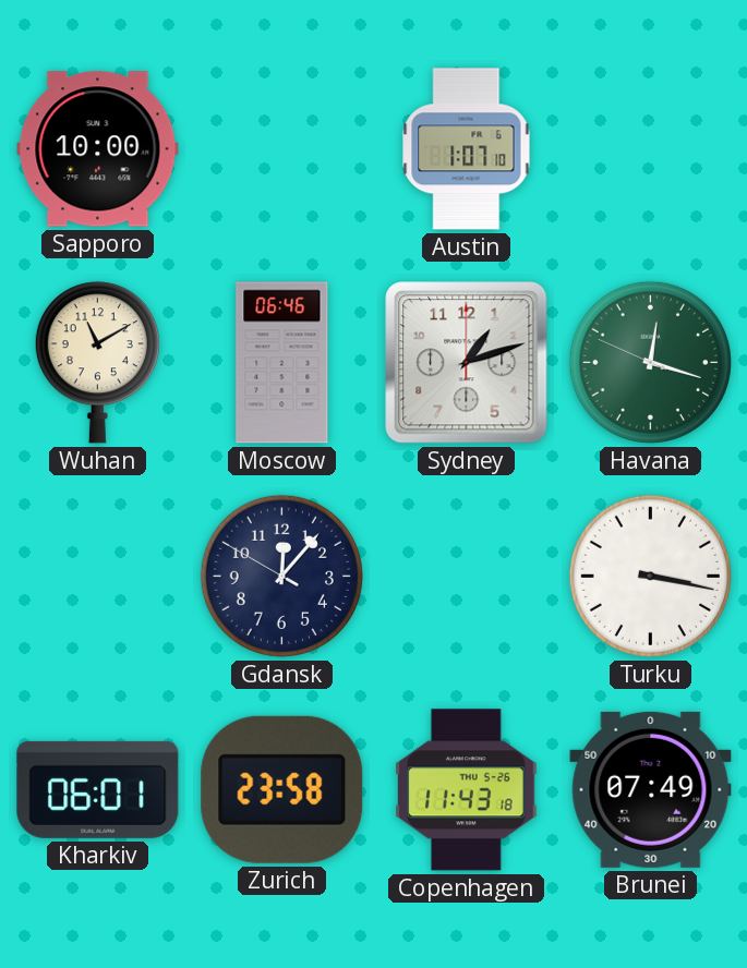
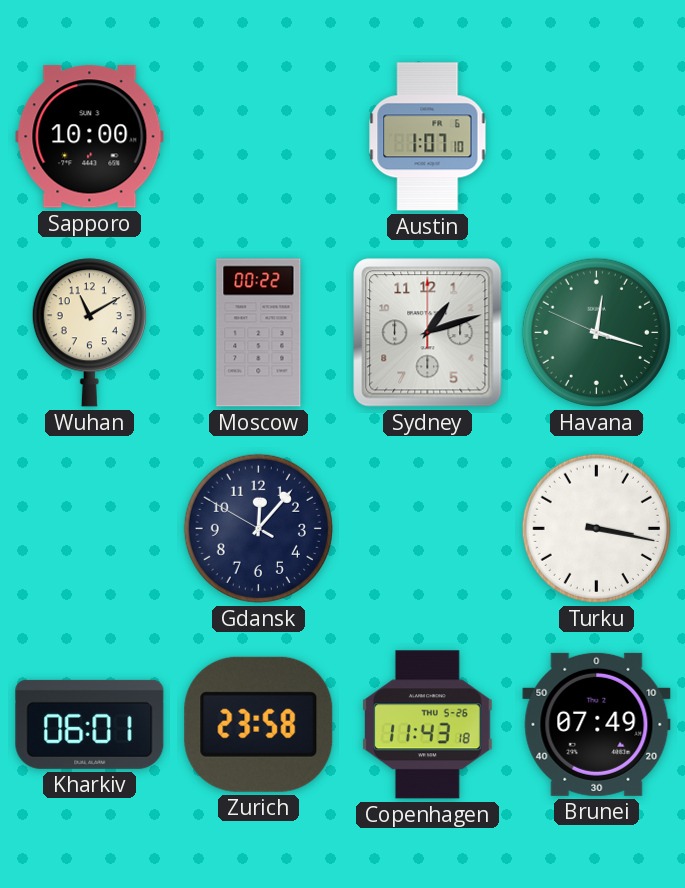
Moscow: 06:46 -> 00:22
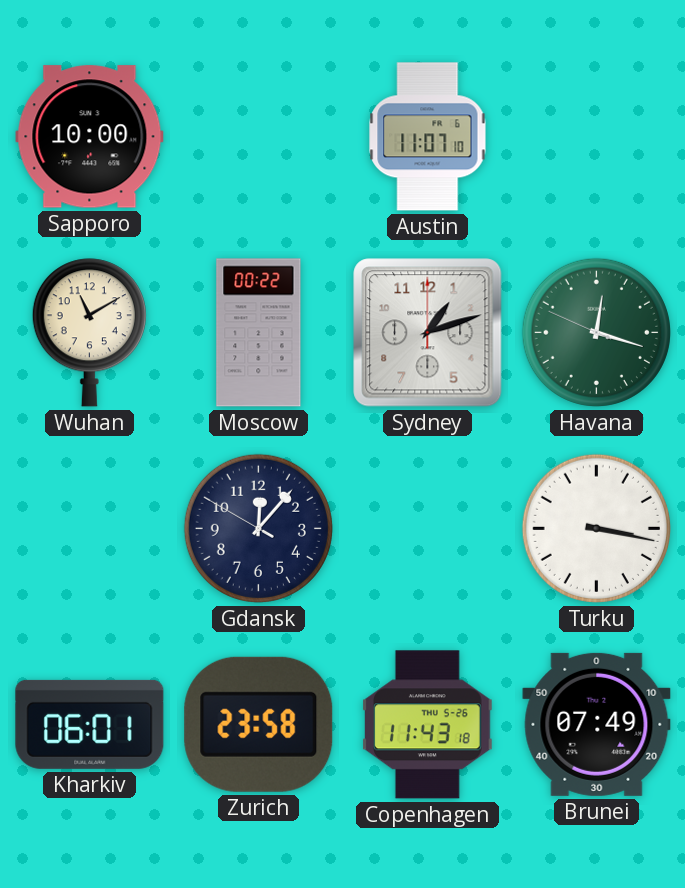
Austin: 1:07 -> 11:07
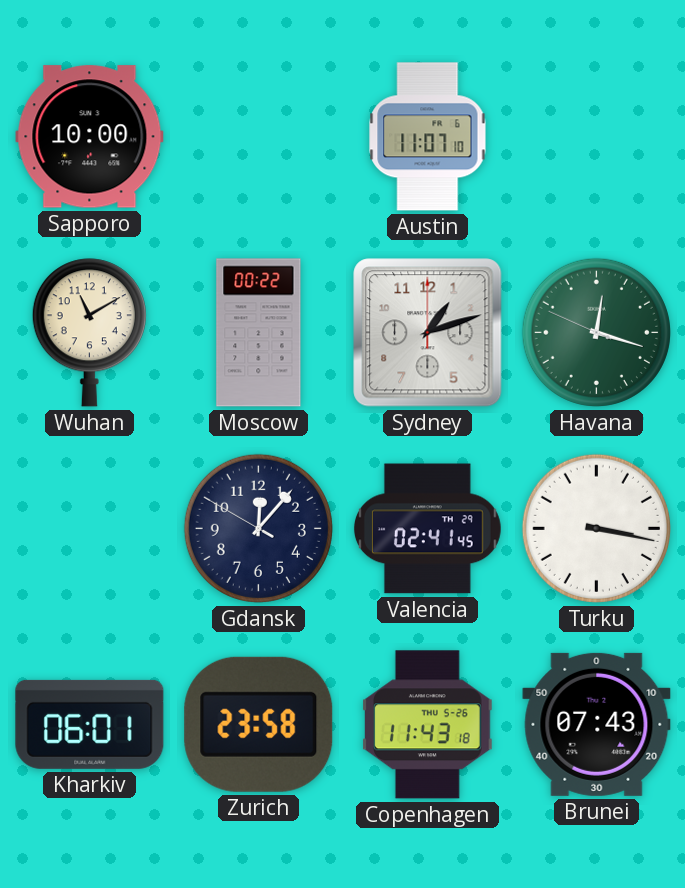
Valencia: none -> 02:41
Brunei: 07:49 -> 07:43
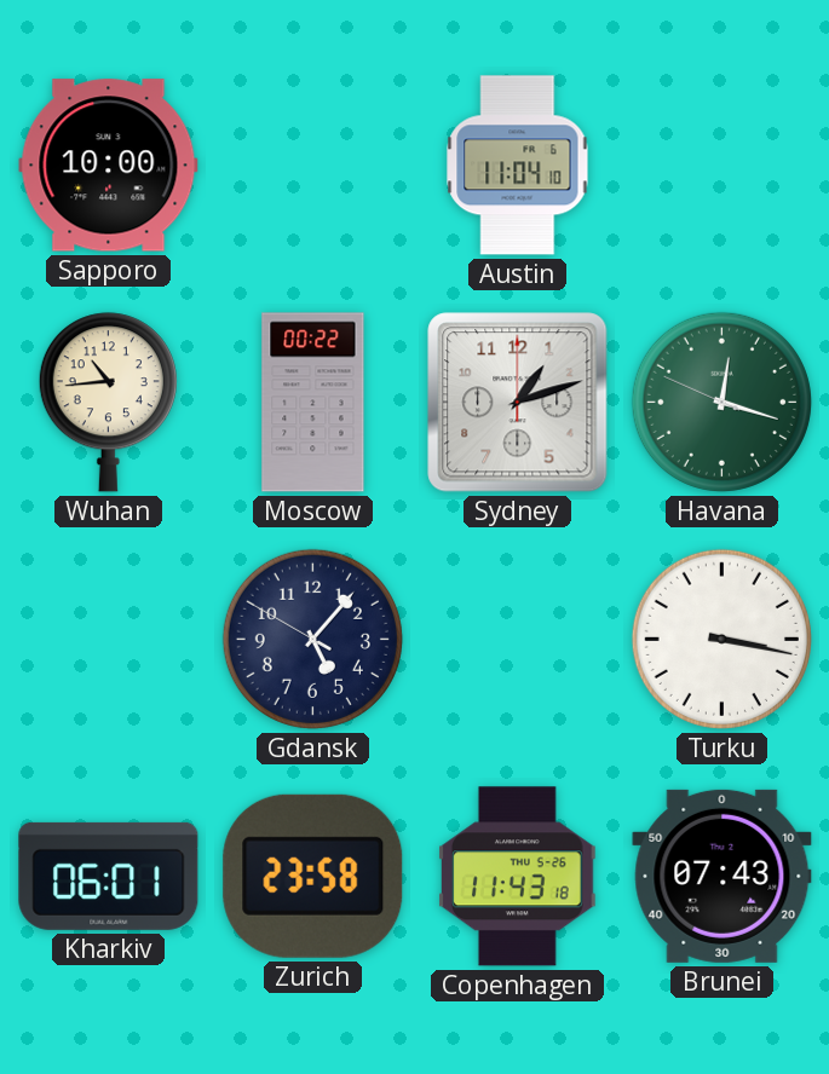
Austin: 11:07 -> 11:04
Wuhan: 11:10 -> 10:44
Gdansk: 12:06 -> 5:06
Valencia: 02:41 -> none
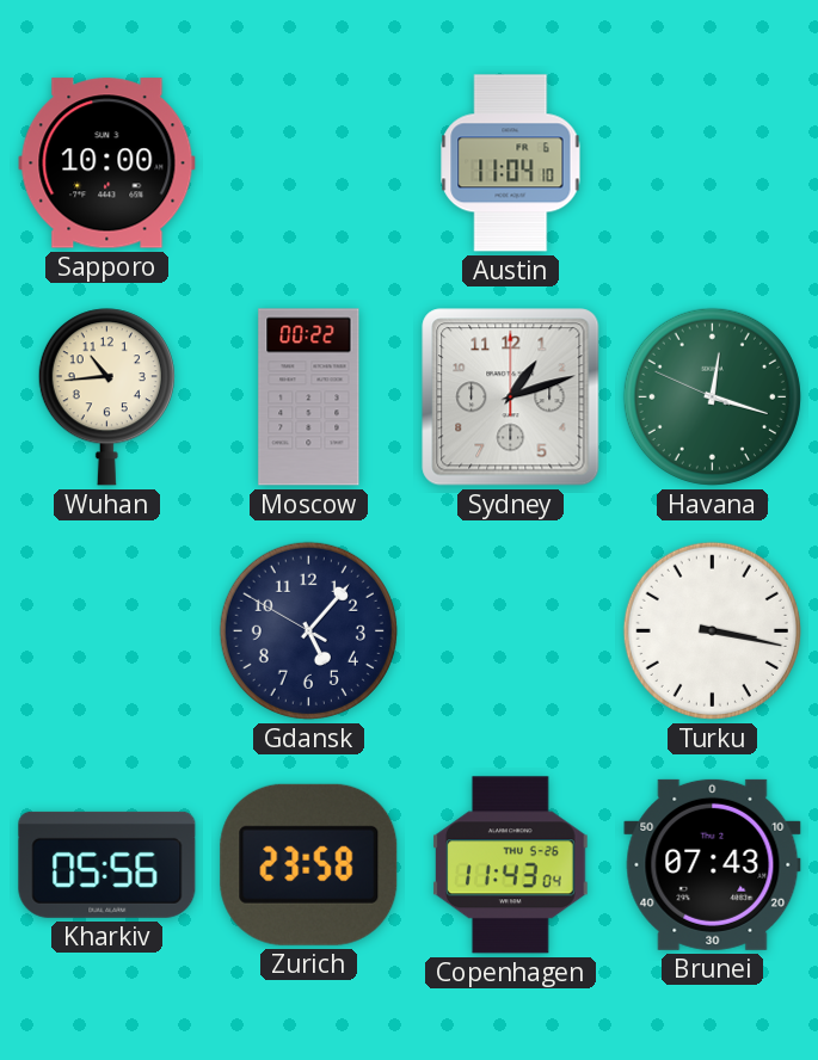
Kharkiv: 06:01 -> 05:56
Copenhagen: 11:43:18 -> 11:43:04
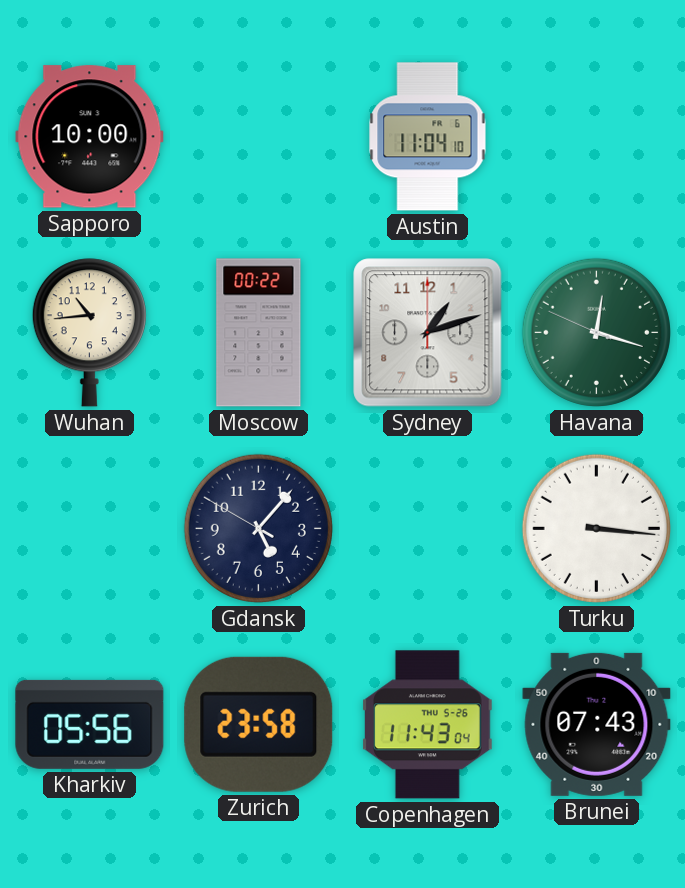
Turku: 3:17 -> 3:16
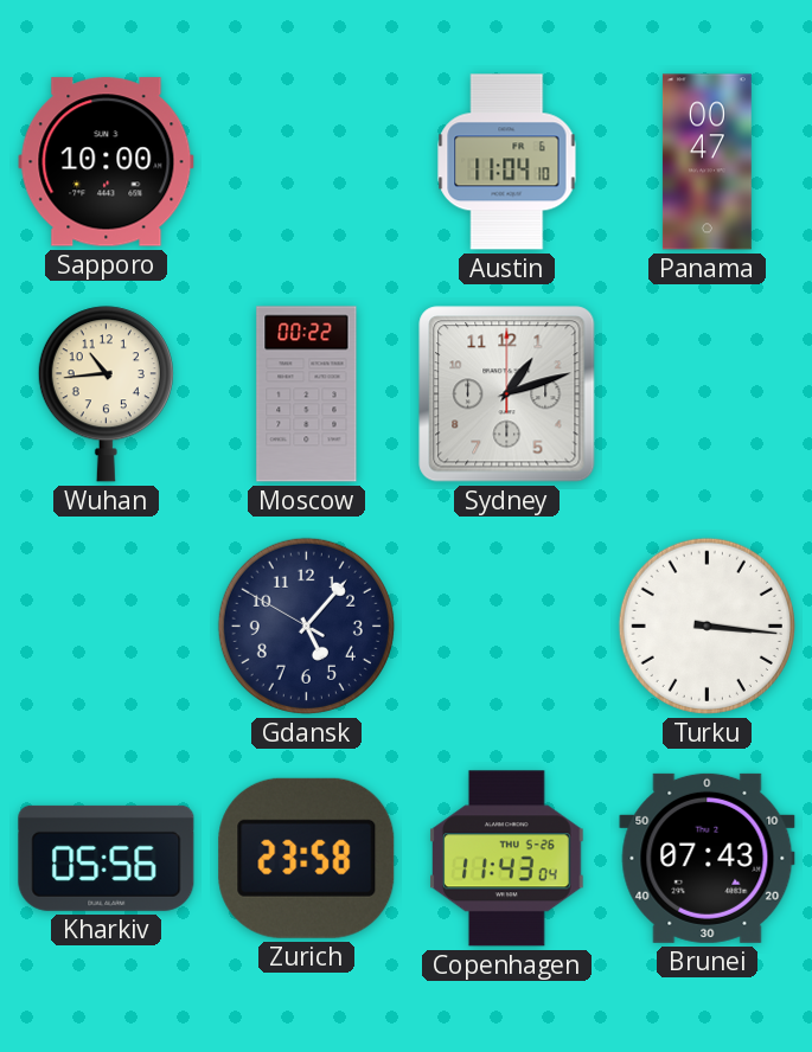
Panama: none -> 00:47
Havana: 12:17 -> none
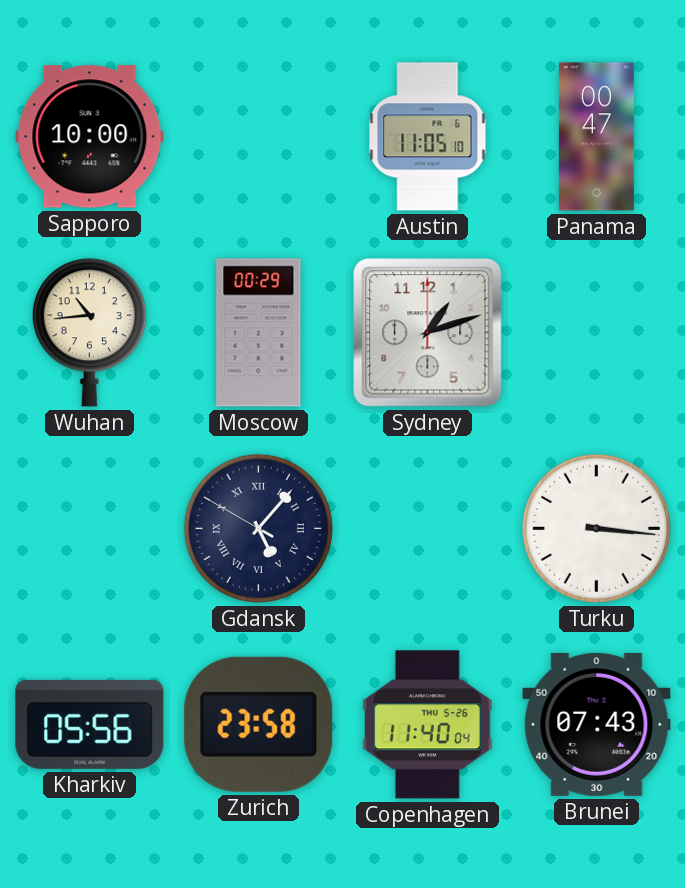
Austin: 11:04 -> 11:05
Moscow: 00:22 -> 00:29
Gdansk numerals: Arabic -> Roman
Copenhagen: 11:43 -> 11:40
